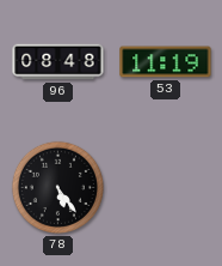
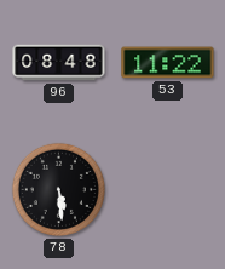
53: 11:19 -> 11:22
78: 5:24 -> 5:29
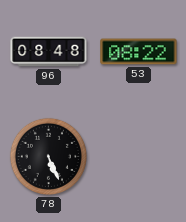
53: 11:22 -> 08:22
78: 5:29 -> 5:26
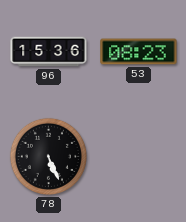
96: 08:48 -> 15:36
53: 08:22 -> 08:23
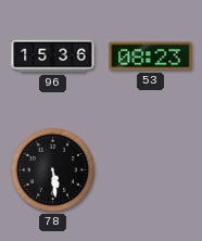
78: 5:26 -> 5:29
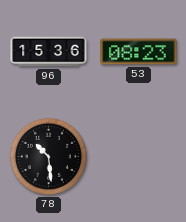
78: 5:29 -> 10:29
